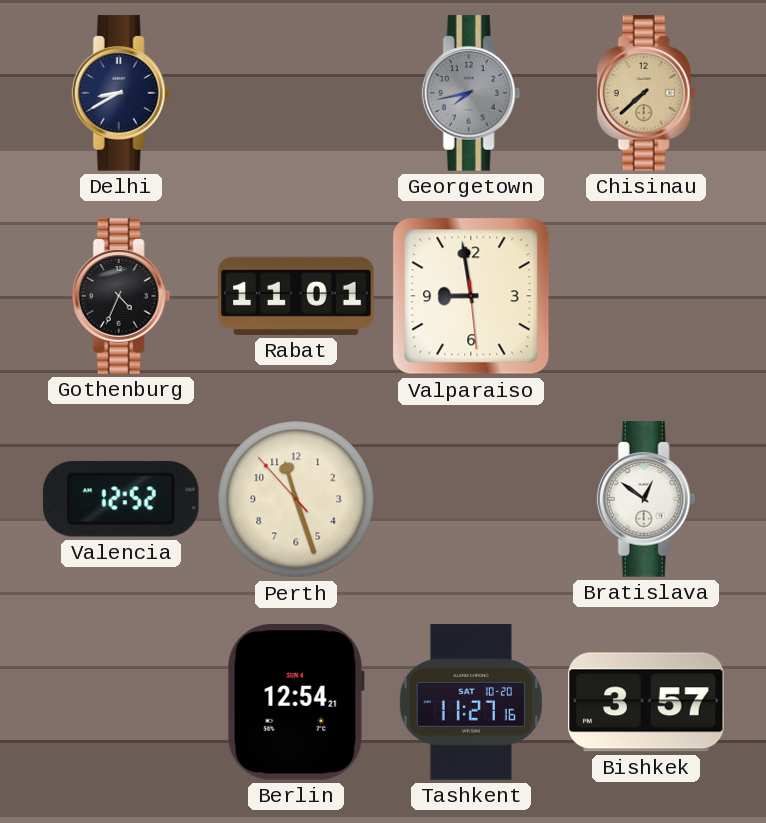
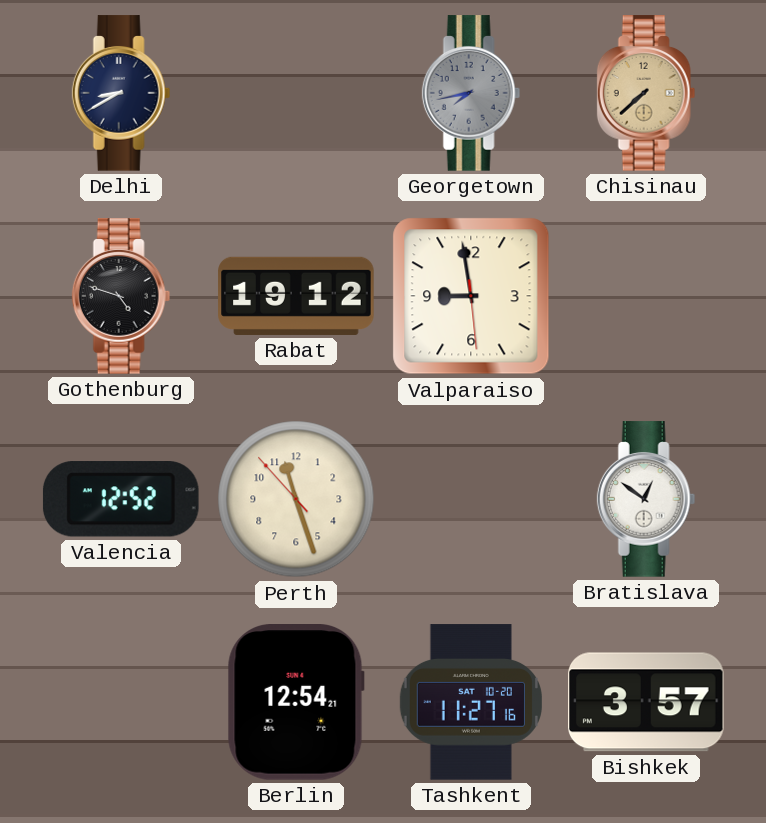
Gothenburg: 4:34 -> 4:48
Rabat: 11:01 -> 19:12
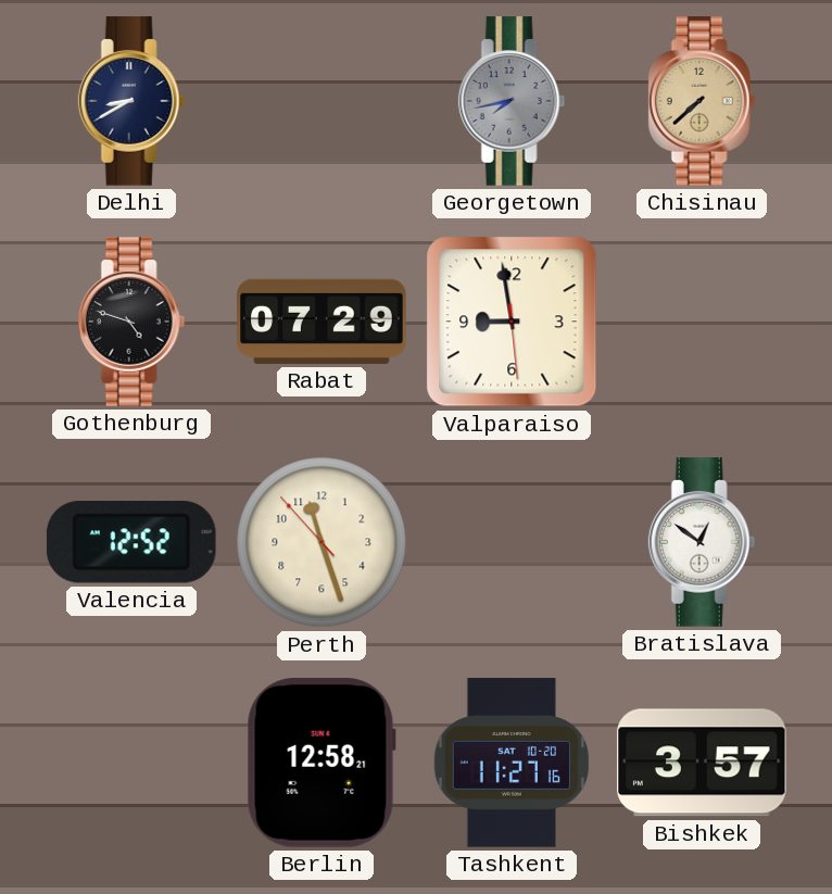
Rabat: 19:12 -> 07:29
Berlin: 12:54 -> 12:58
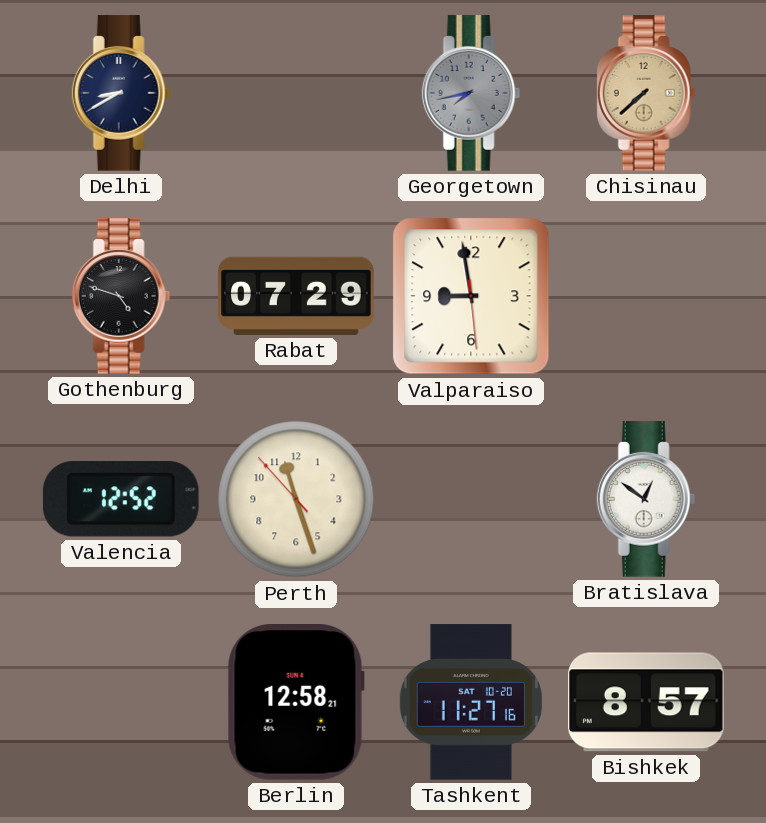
Bishkek: 3:57 -> 8:57
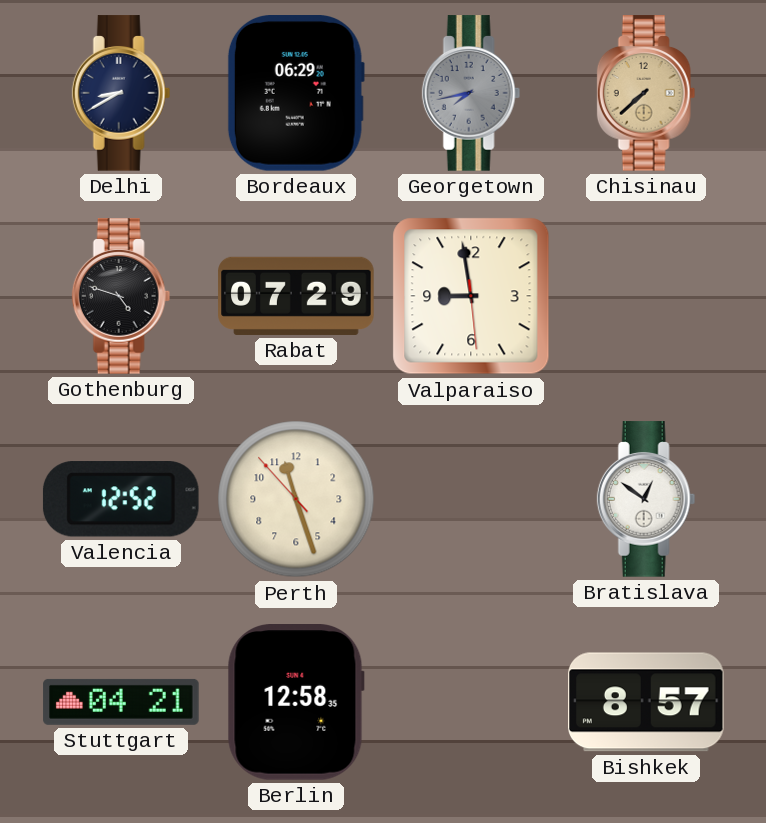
Bordeaux: none -> 06:29
Stuttgart: none -> 04:21
Berlin: 12:58:21 -> 12:58:35
Tashkent: 11:27 -> none
